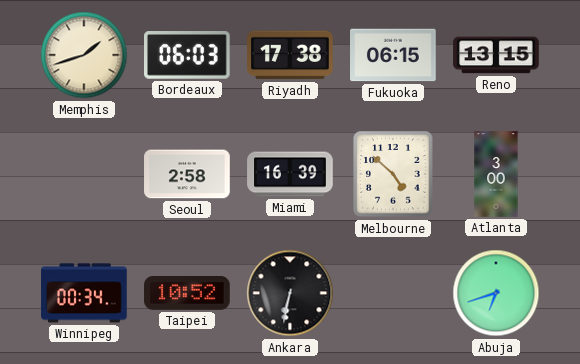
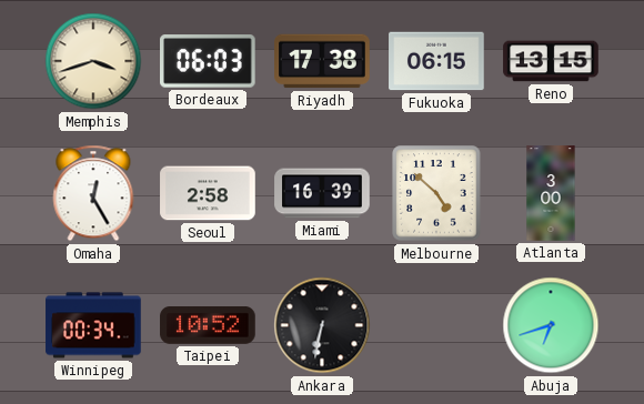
Memphis: 1:42 -> 3:42
Omaha: none -> 12:25
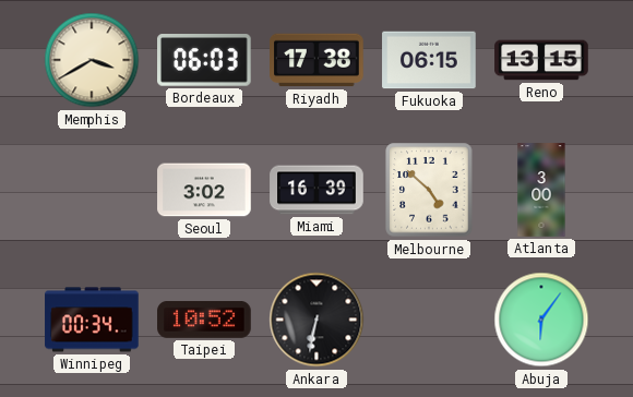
Memphis: 3:42 -> 3:40
Omaha: 12:25 -> none
Seoul: 2:58 -> 3:02
Abuja: 6:42 -> 6:06
